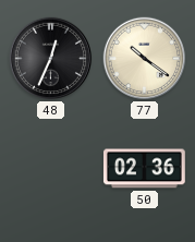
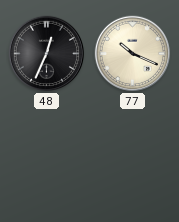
77: 10:21 -> 10:19
50: 02:36 -> none
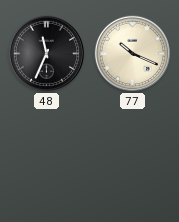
48: 12:34 -> 11:34
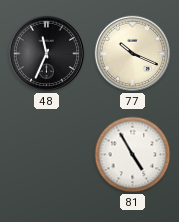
81: none -> 4:55
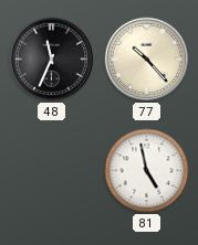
77: 10:19 -> 10:23
81: 4:55 -> 4:58
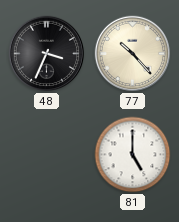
48: 11:34 -> 3:34
81: 4:58 -> 5:00
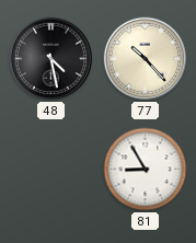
48: 3:34 -> 4:28
81: 5:00 -> 8:55
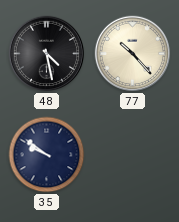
35: none -> 9:51
81: 8:55 -> none
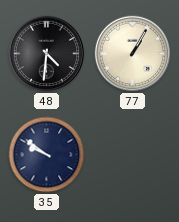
48: 4:28 -> 4:31
77: 10:23 -> 1:05
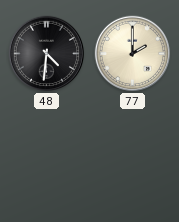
77: 1:05 -> 2:00
35: 9:51 -> none
